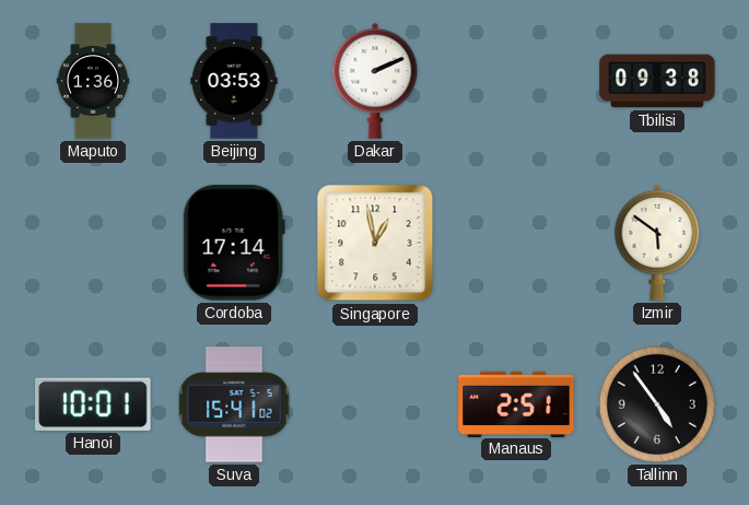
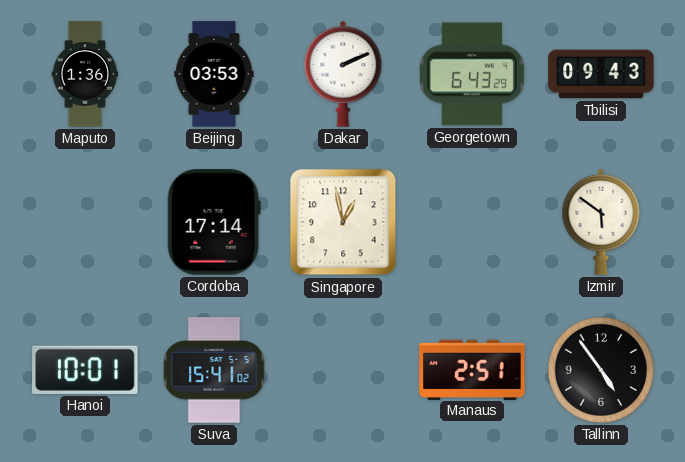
Georgetown: none -> 6:43
Tbilisi: 09:38 -> 09:43
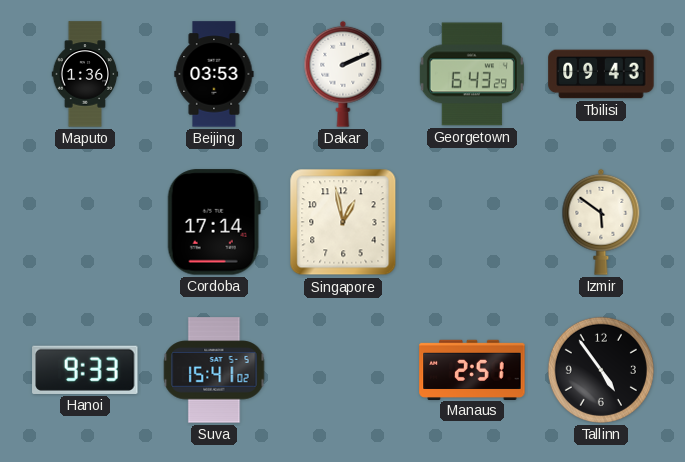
Hanoi: 10:01 -> 9:33
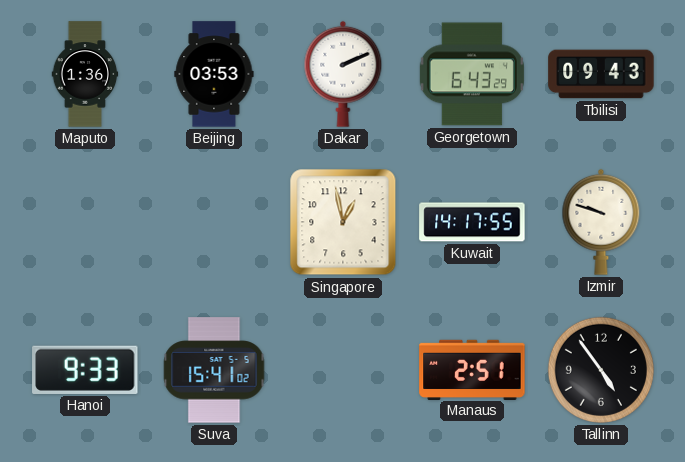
Cordoba: 17:14 -> none
Kuwait: none -> 14:17
Izmir: 5:51 -> 9:48
